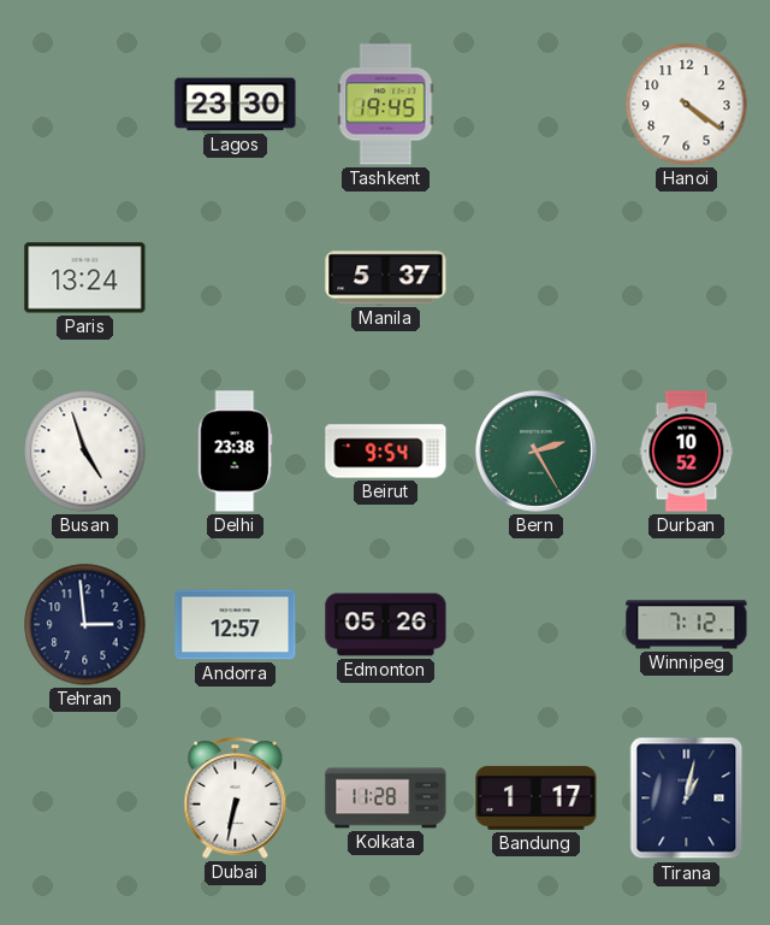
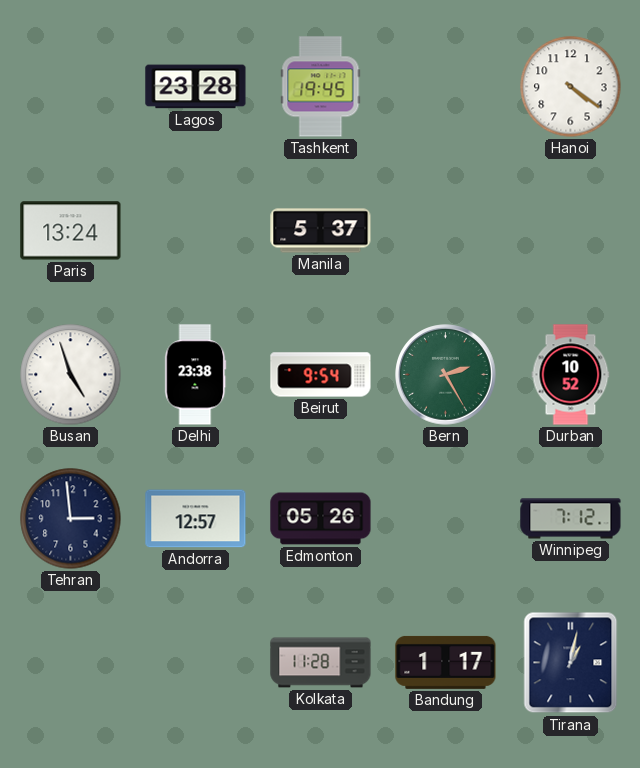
Lagos: 23:30 -> 23:28
Dubai: 6:32 -> none
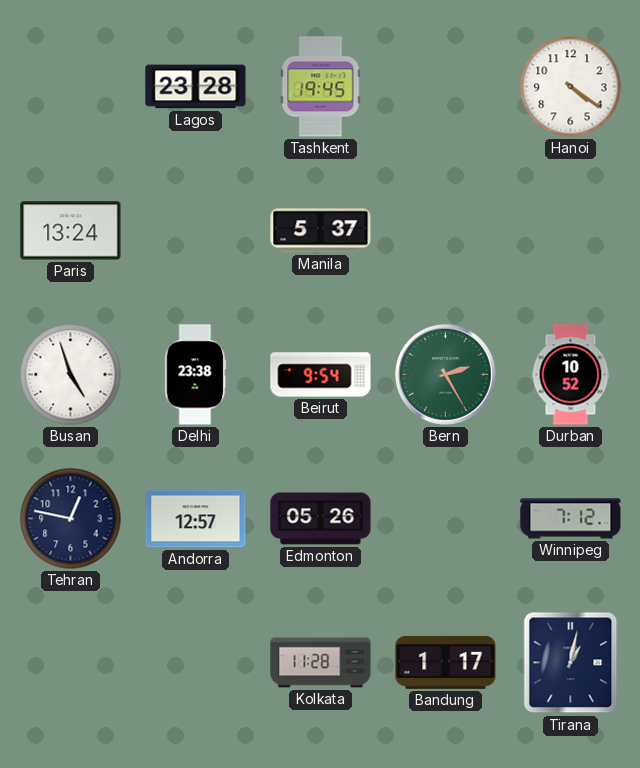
Tehran: 2:59 -> 12:47
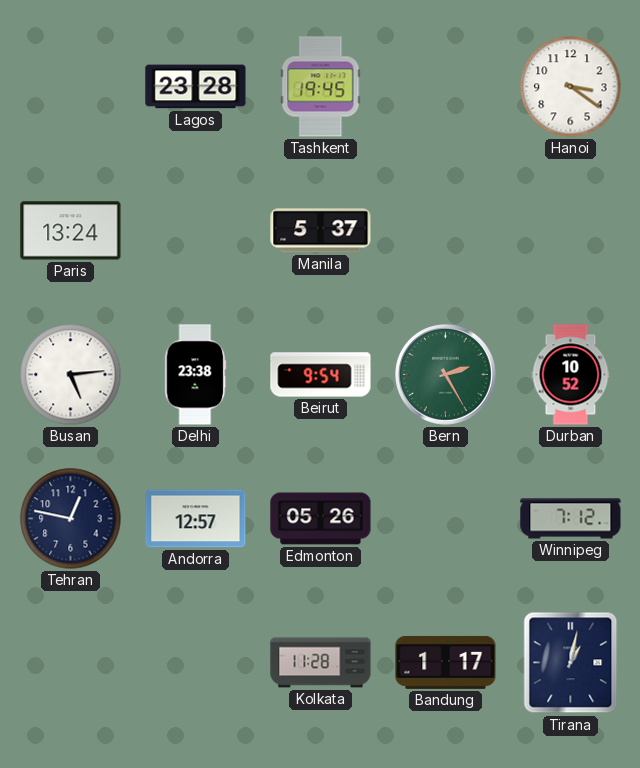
Hanoi: 4:21 -> 3:21
Busan: 4:57 -> 5:14
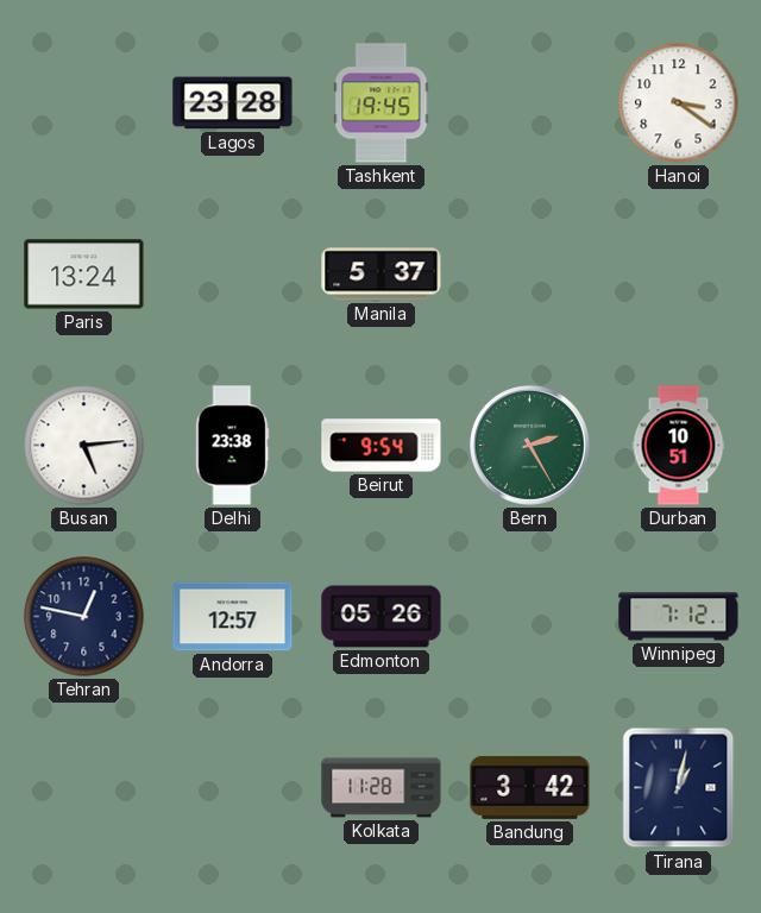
Durban: 10:52 -> 10:51
Bandung: 1:17 -> 3:42
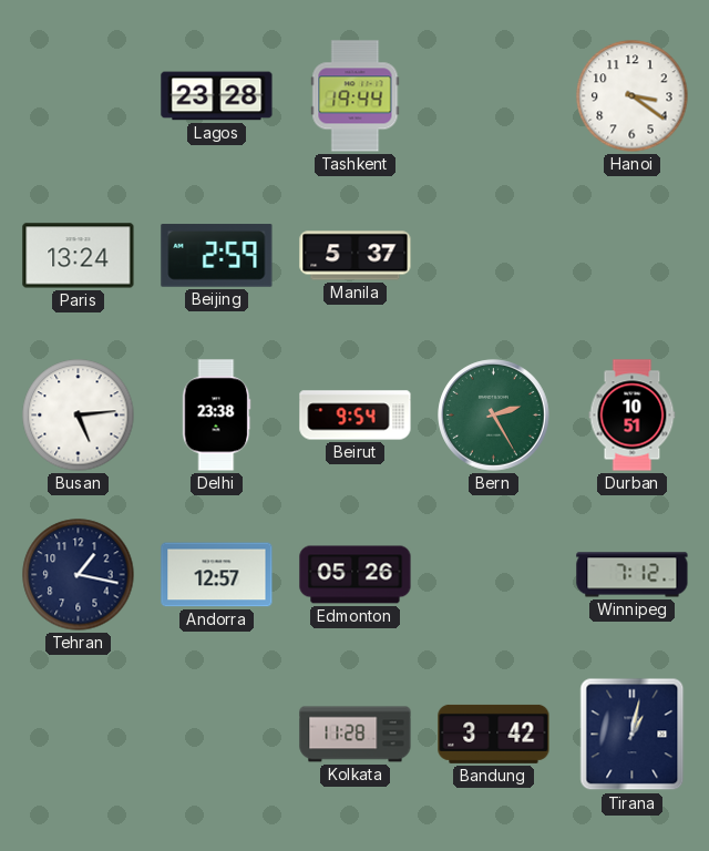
Tashkent: 19:45 -> 19:44
Beijing: none -> 2:59
Tehran: 12:47 -> 1:17
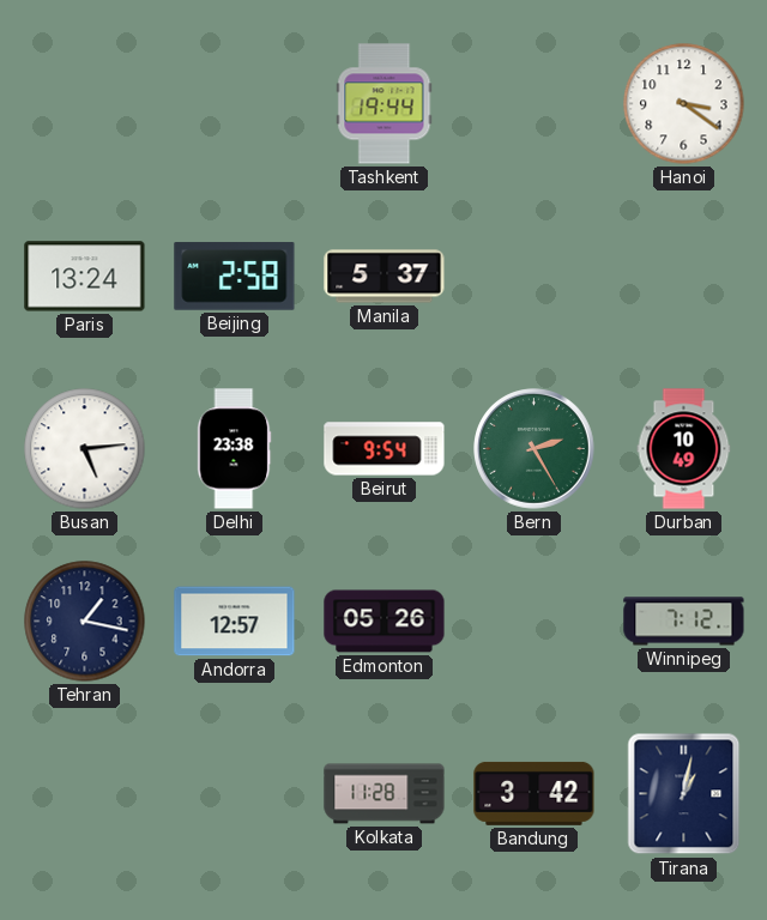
Lagos: 23:28 -> none
Beijing: 2:59 -> 2:58
Durban: 10:51 -> 10:49
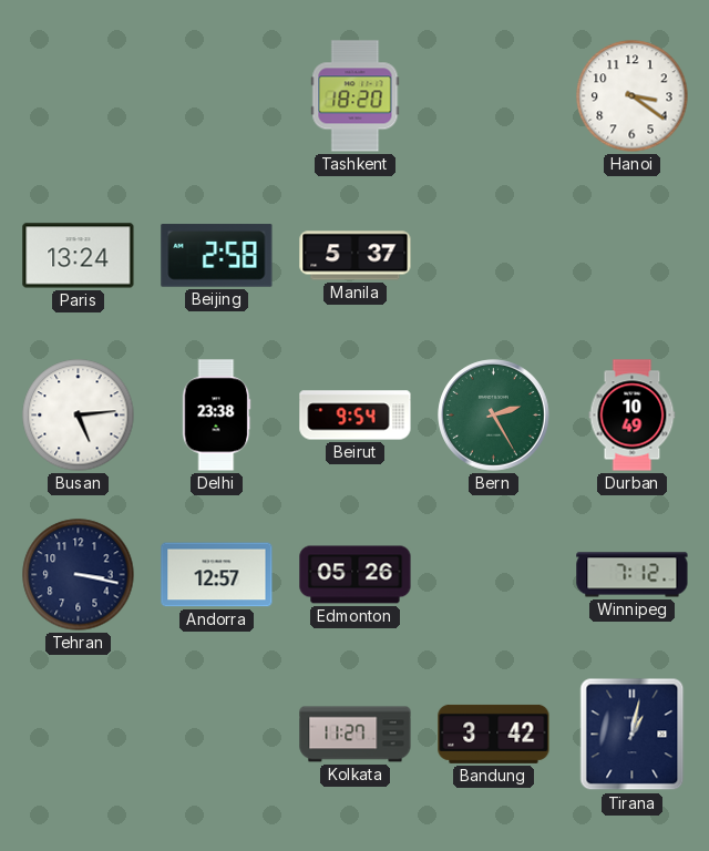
Tashkent: 19:44 -> 18:20
Tehran: 1:17 -> 3:17
Kolkata: 11:28 -> 11:27
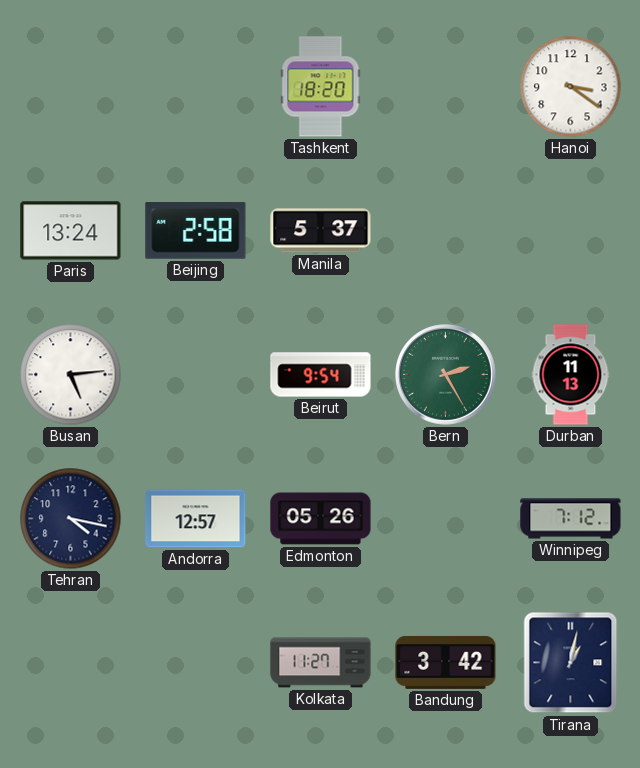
Delhi: 23:38 -> none
Durban: 10:49 -> 11:13
Tehran: 3:17 -> 4:17
